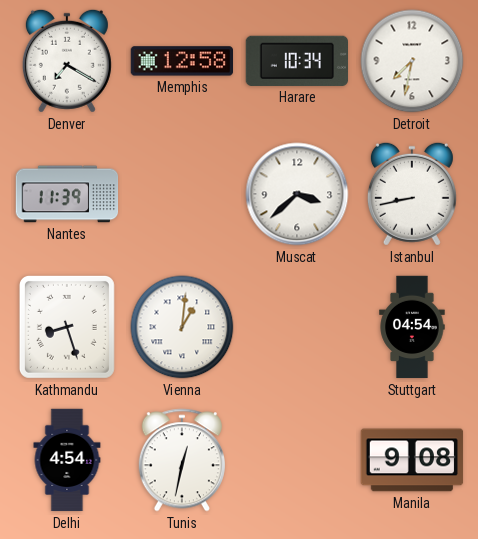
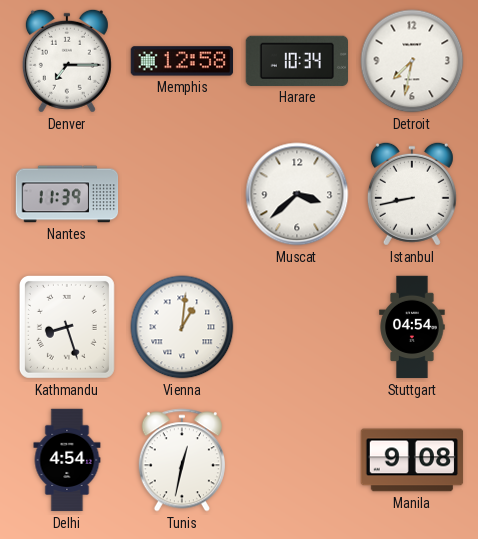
Denver: 7:20 -> 7:15
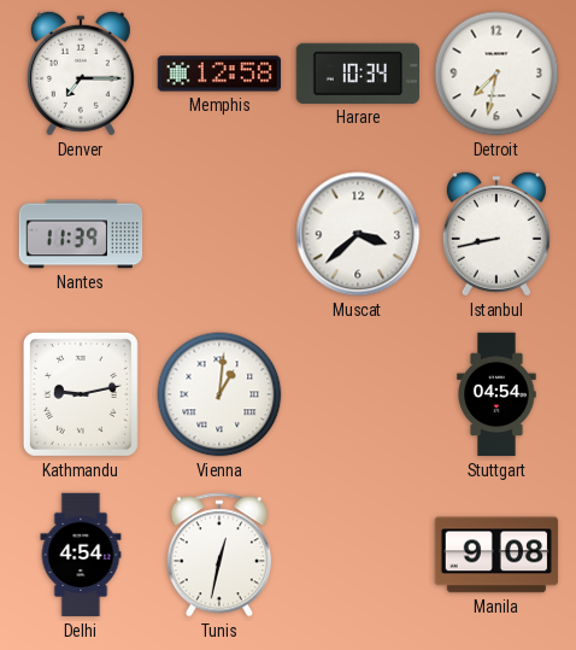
Kathmandu: 8:27 -> 9:13
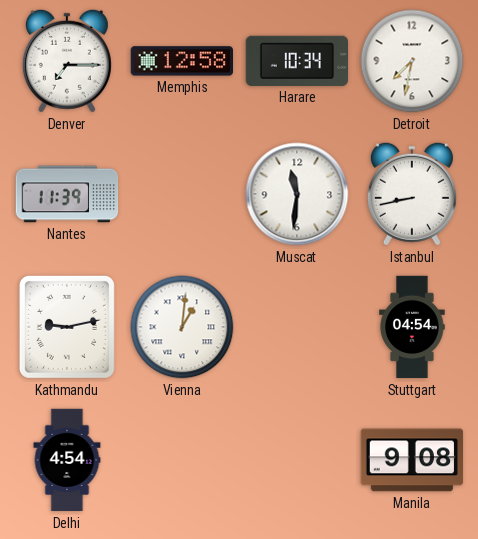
Muscat: 3:38 -> 11:31
Tunis: 12:32 -> none
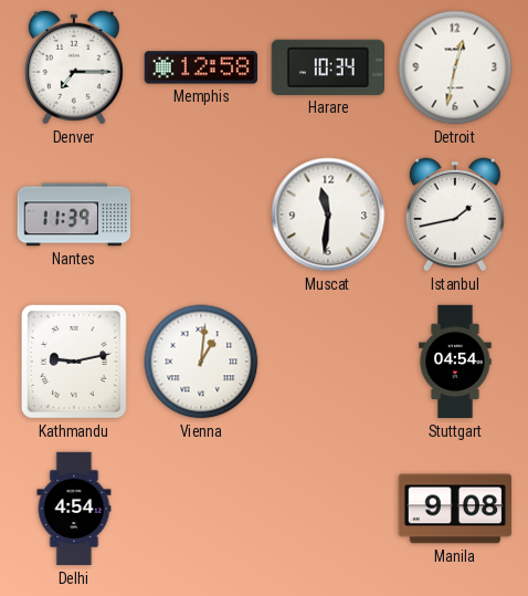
Detroit: 7:32 -> 12:32
Istanbul: 8:43 -> 1:43
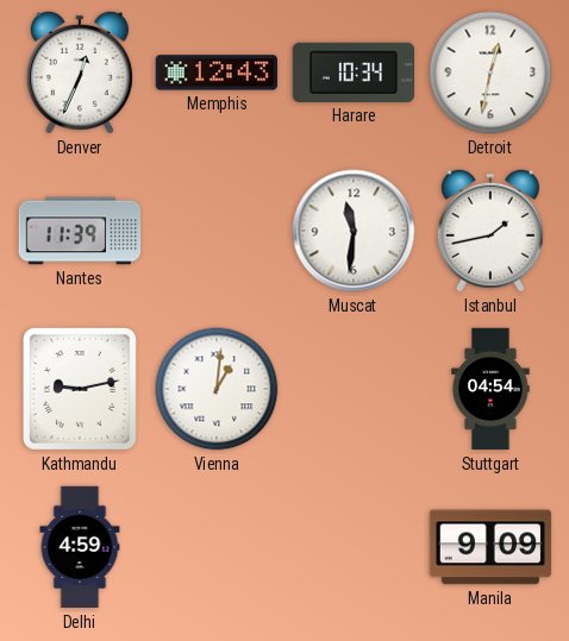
Denver: 7:15 -> 12:34
Memphis: 12:58 -> 12:43
Delhi: 4:54 -> 4:59
Manila: 9:08 -> 9:09
